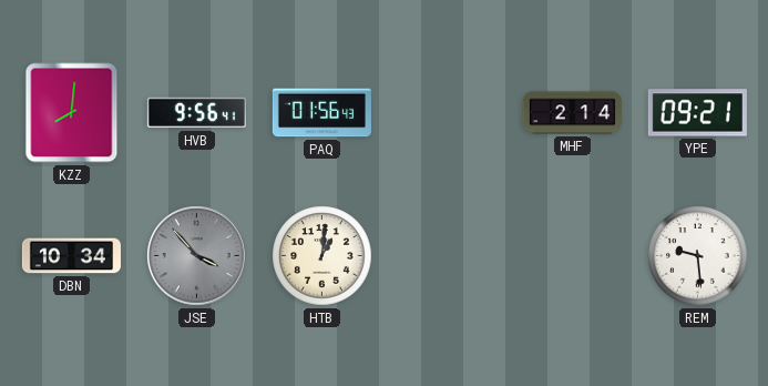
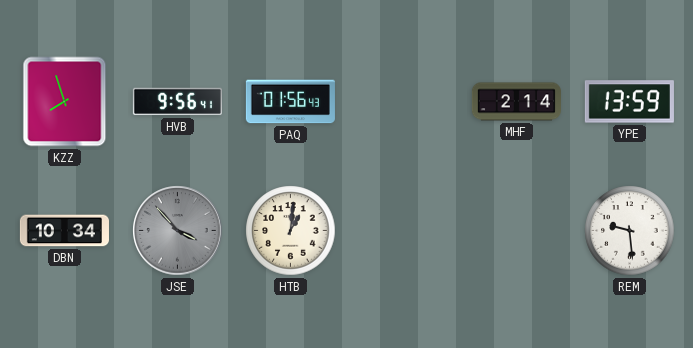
KZZ: 8:01 -> 7:57
YPE: 09:21 -> 13:59
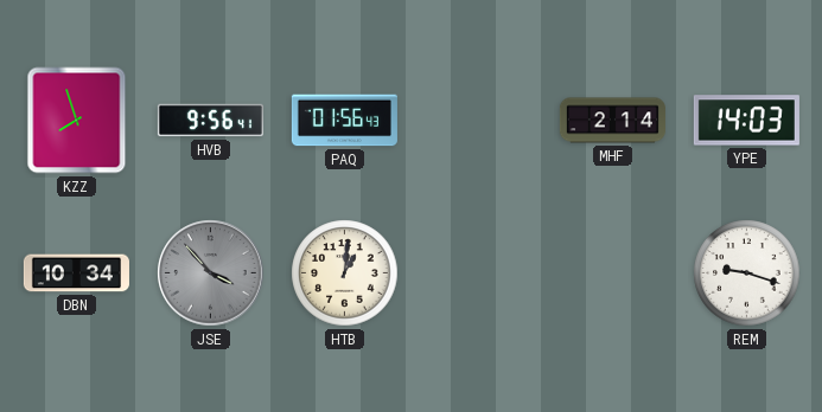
YPE: 13:59 -> 14:03
REM: 9:29 -> 9:18
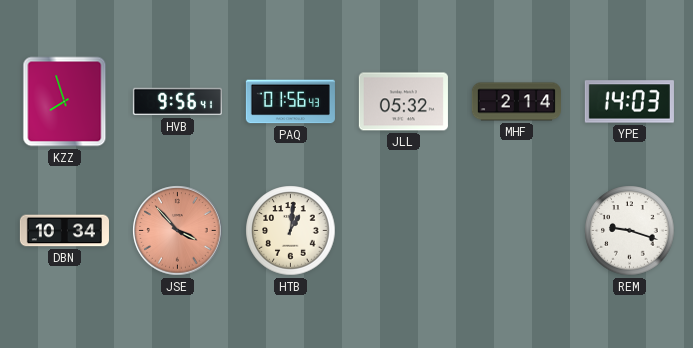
JLL: none -> 05:32
JSE dial: grey -> salmon
